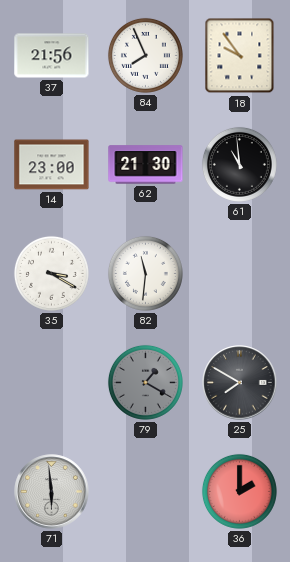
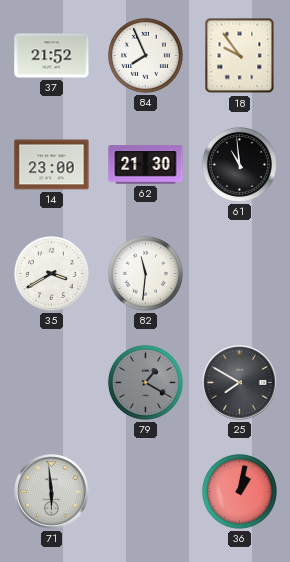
37: 21:56 -> 21:52
35: 3:20 -> 3:40
36: 2:00 -> 1:02
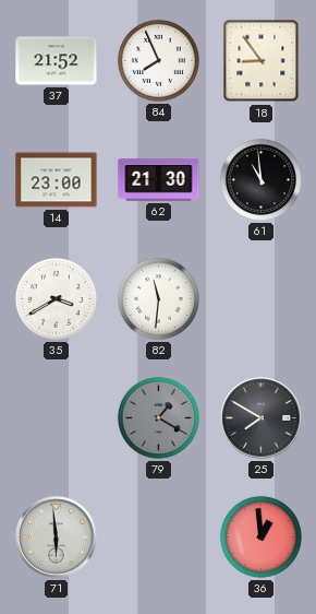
18: 9:54 -> 8:54
36: 1:02 -> 12:59
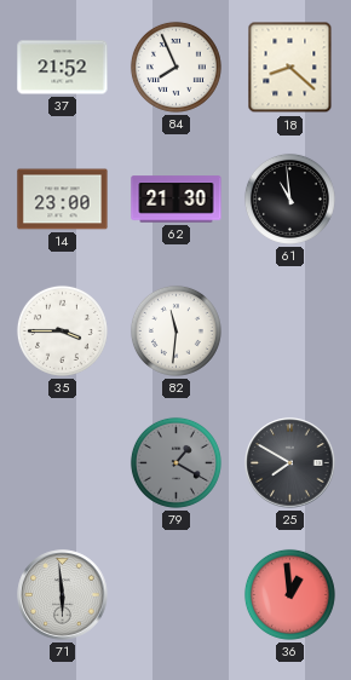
18: 8:54 -> 8:22
35: 3:40 -> 3:45
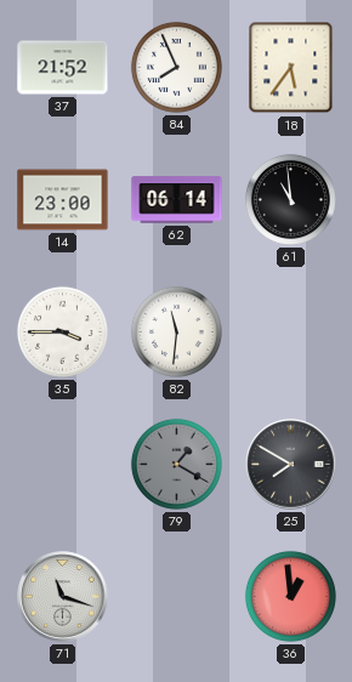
18: 8:22 -> 5:36
62: 21:30 -> 06:14
71: 5:59 -> 11:18
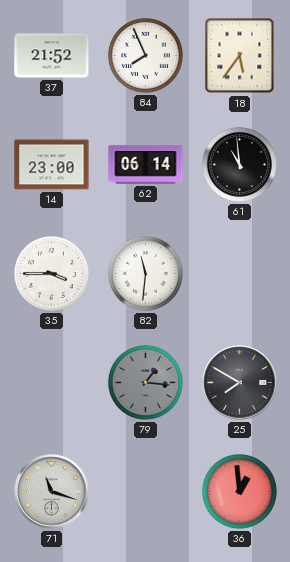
79: 1:20 -> 1:16
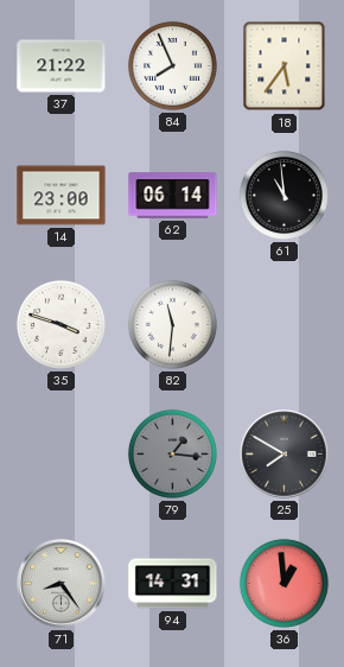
37: 21:52 -> 21:22
35: 3:45 -> 3:48
71: 11:18 -> 8:24
94: none -> 14:31
